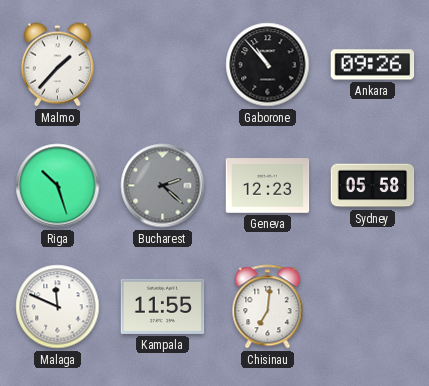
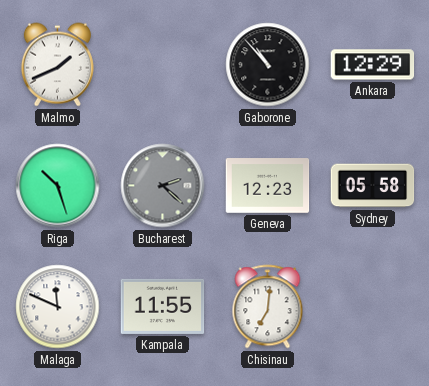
Malmo: 1:37 -> 1:41
Ankara: 09:26 -> 12:29
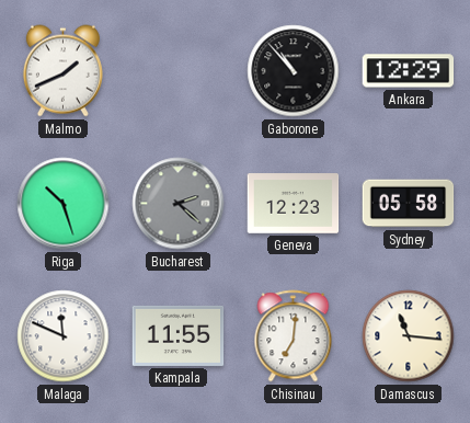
Damascus: none -> 11:16
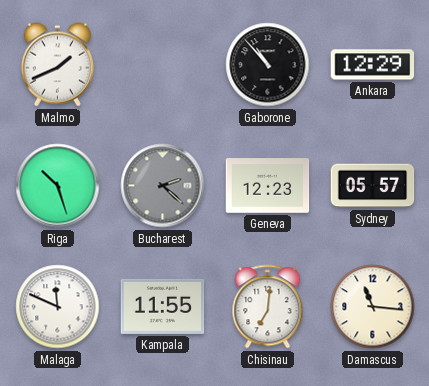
Sydney: 05:58 -> 05:57
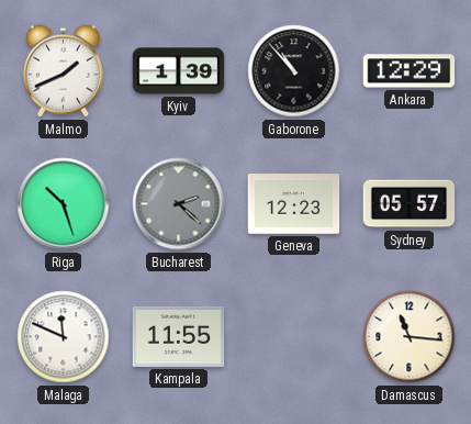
Kyiv: none -> 1:39
Chisinau: 7:01 -> none
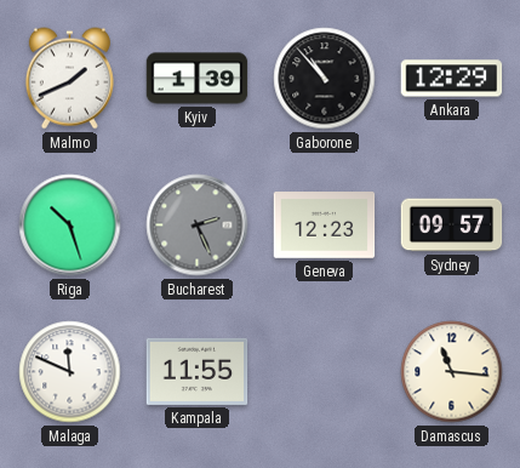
Bucharest: 2:22 -> 2:26
Sydney: 05:57 -> 09:57
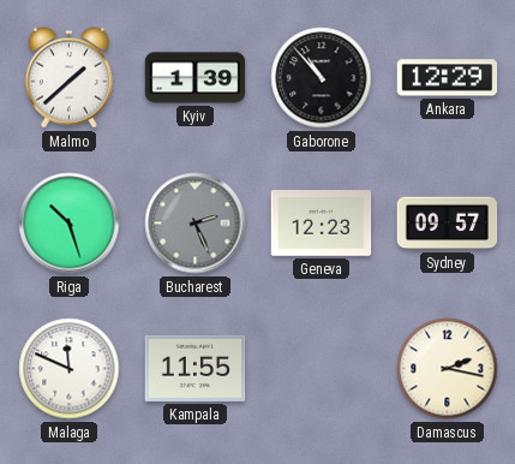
Malmo: 1:41 -> 1:38
Damascus: 11:16 -> 2:17
